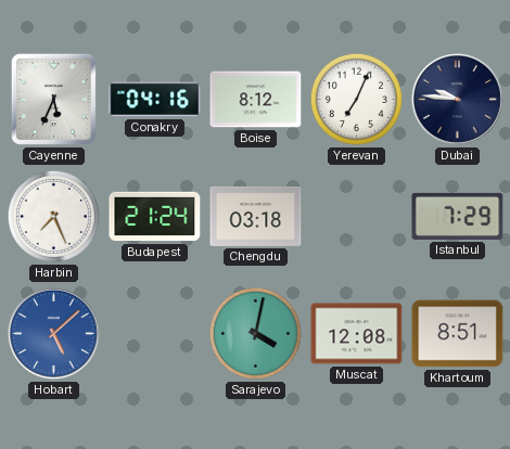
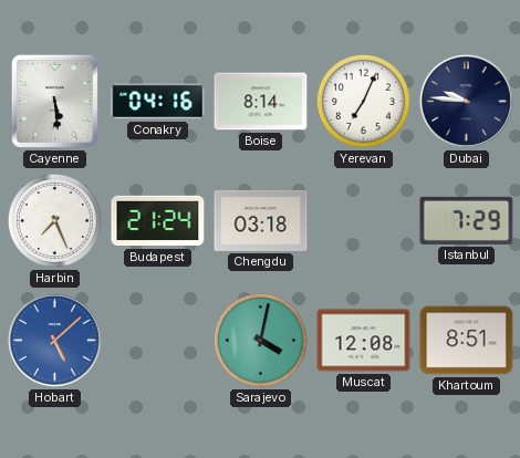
Cayenne: 5:34 -> 5:29
Boise: 8:12 -> 8:14
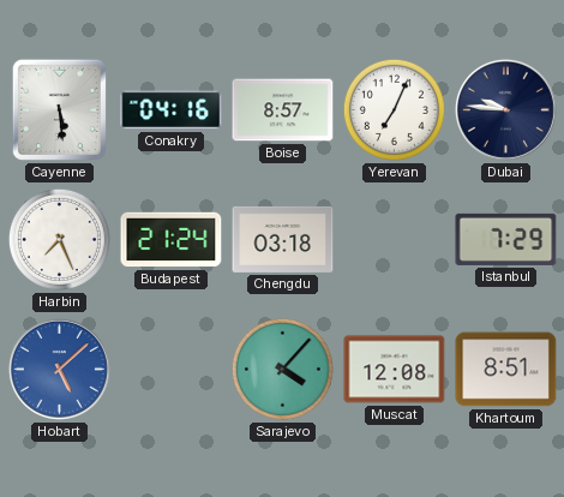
Boise: 8:14 -> 8:57
Sarajevo: 4:02 -> 4:07
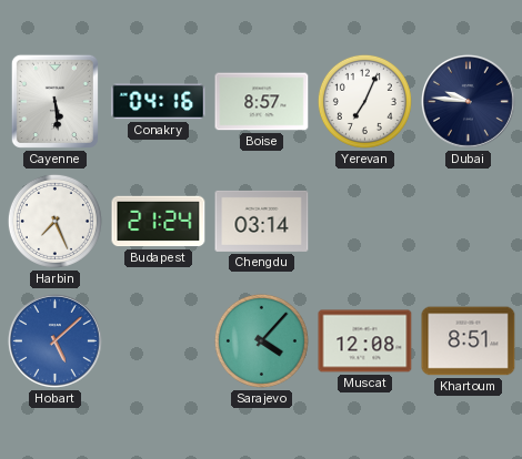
Chengdu: 03:18 -> 03:14
Istanbul: 7:29 -> none
